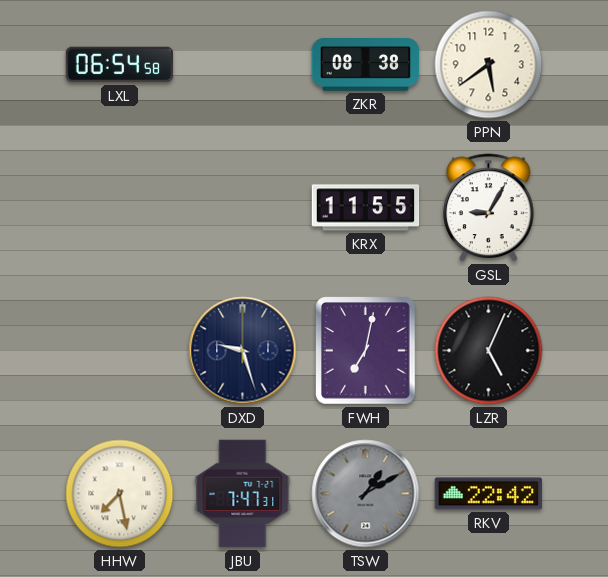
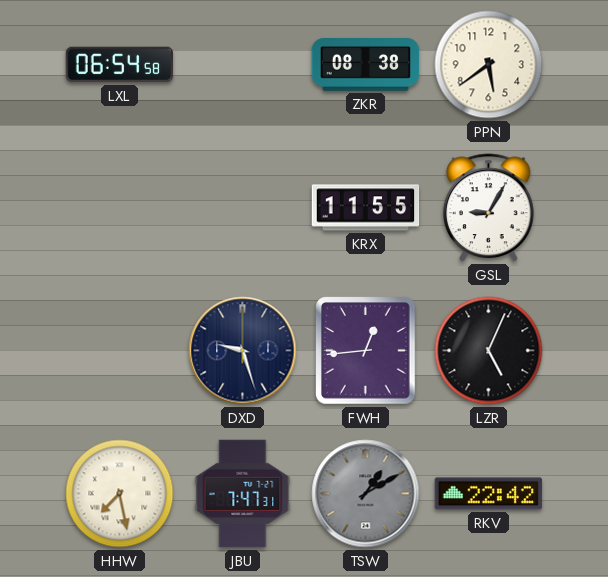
FWH: 7:02 -> 12:44
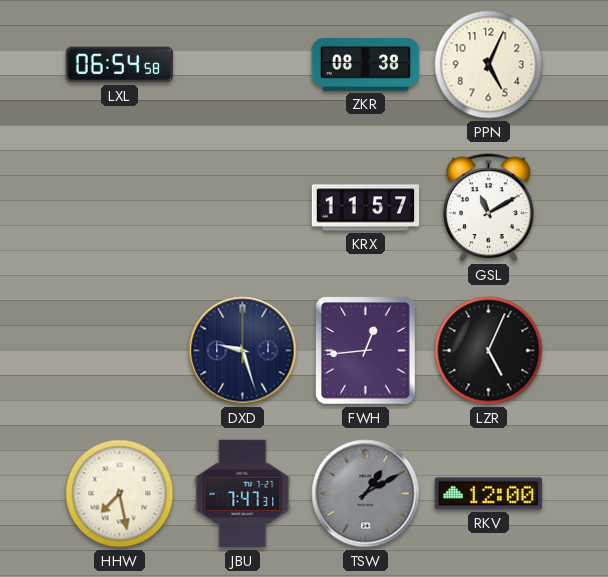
PPN: 5:39 -> 5:04
KRX: 11:55 -> 11:57
GSL: 9:05 -> 11:10
RKV: 22:42 -> 12:00
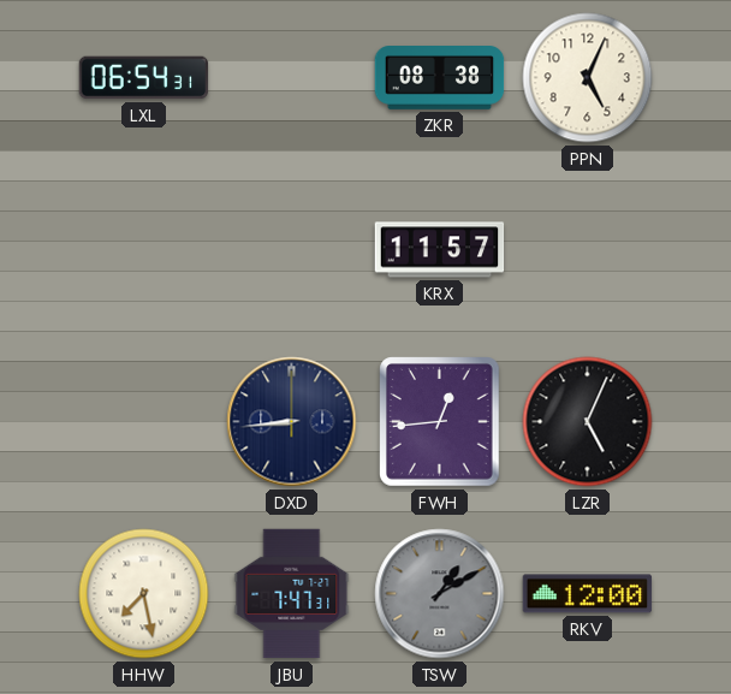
LXL: 06:54:58 -> 06:54:31
GSL: 11:10 -> none
DXD: 9:27 -> 8:44
